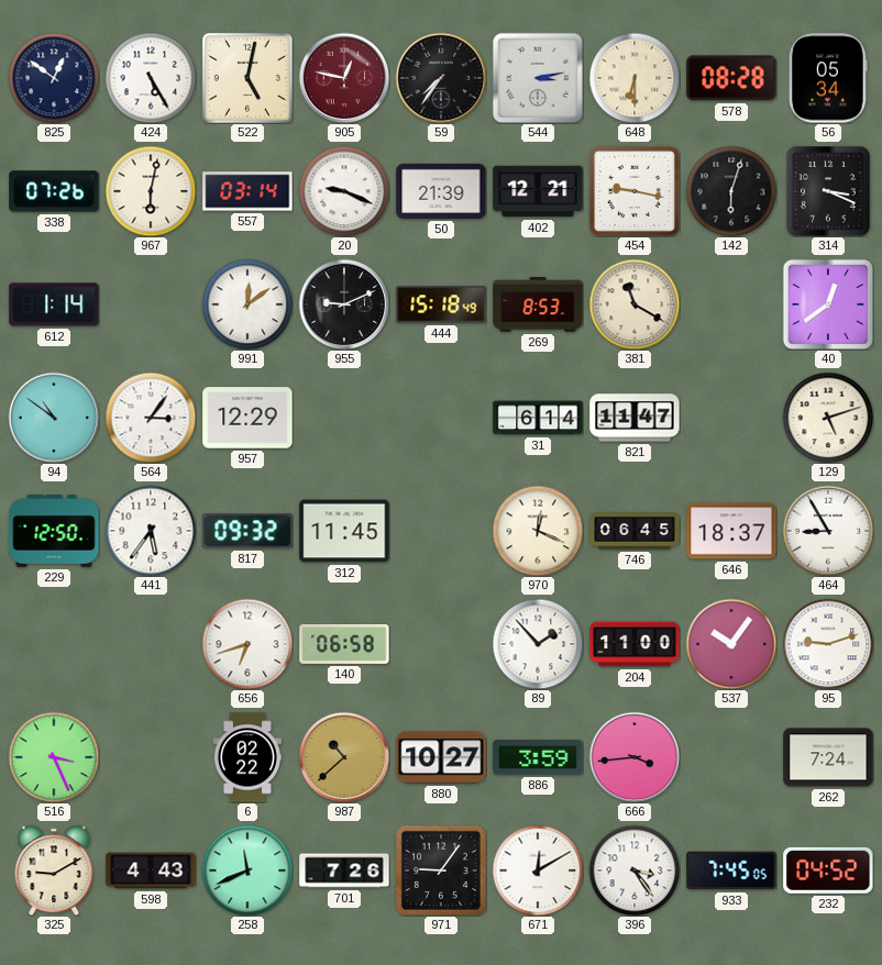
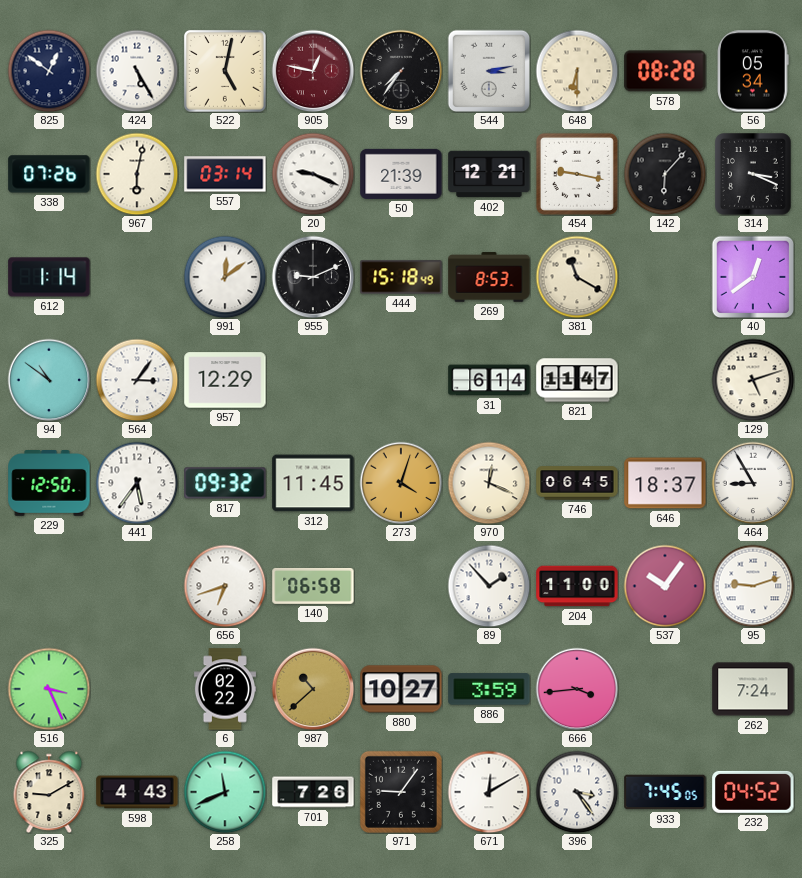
142: 6:03 -> 6:07
273: none -> 4:03
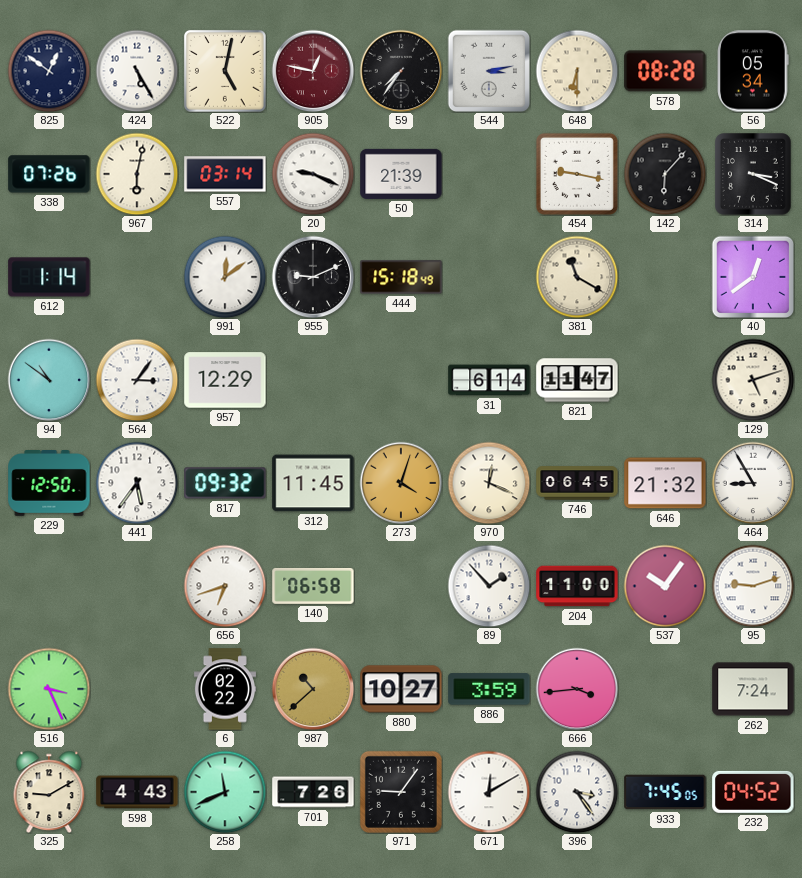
402: 12:21 -> none
269: 8:53 -> none
646: 18:37 -> 21:32
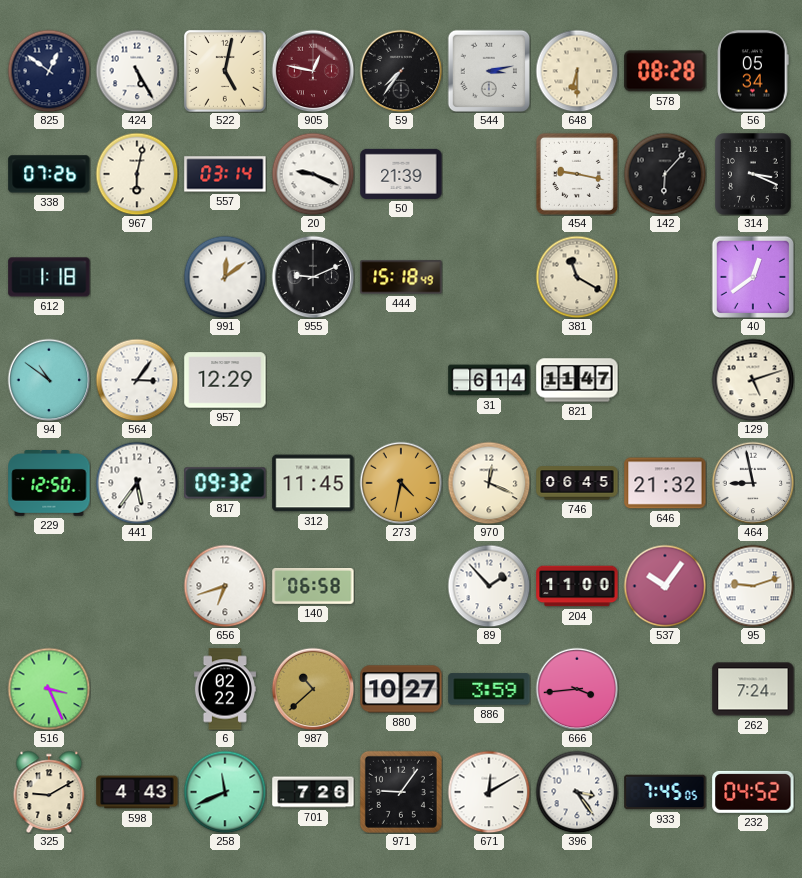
612: 1:14 -> 1:18
273: 4:03 -> 4:32
464: 8:55 -> 8:58
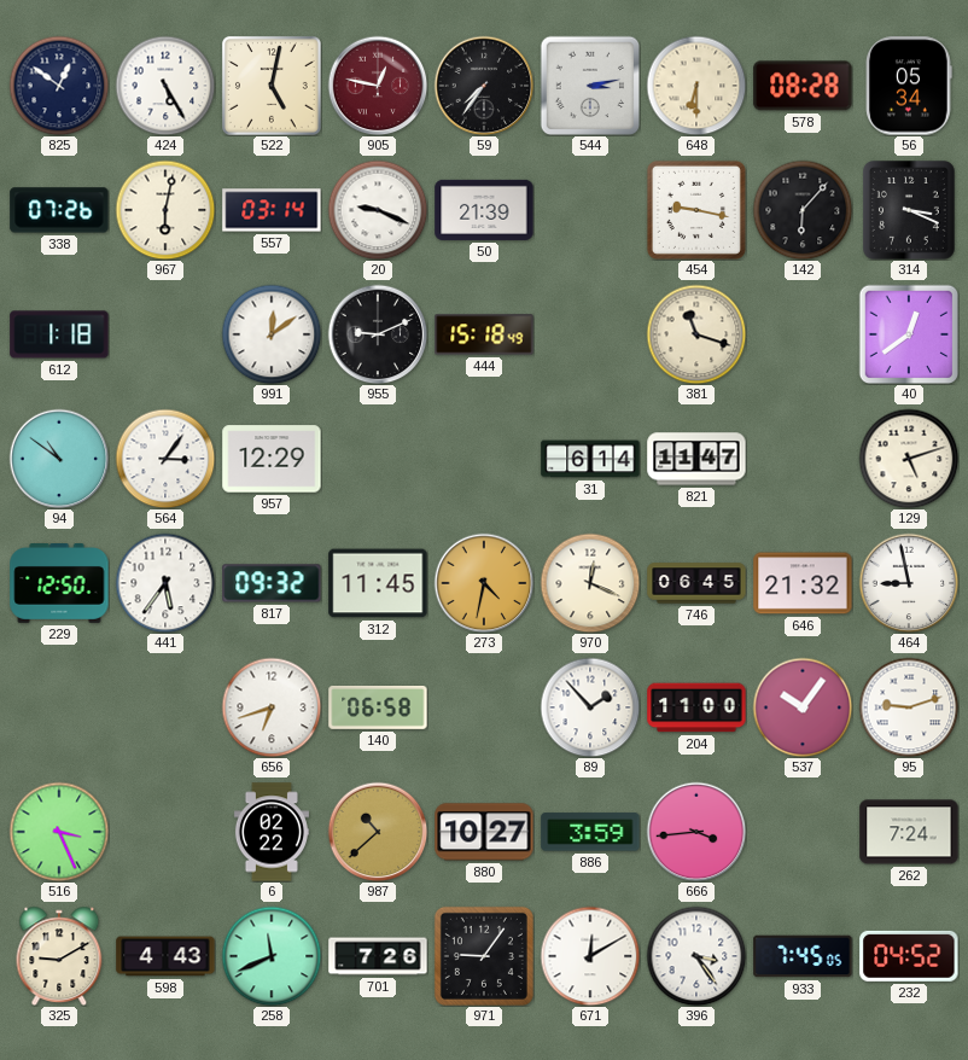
381: 11:20 -> 11:18
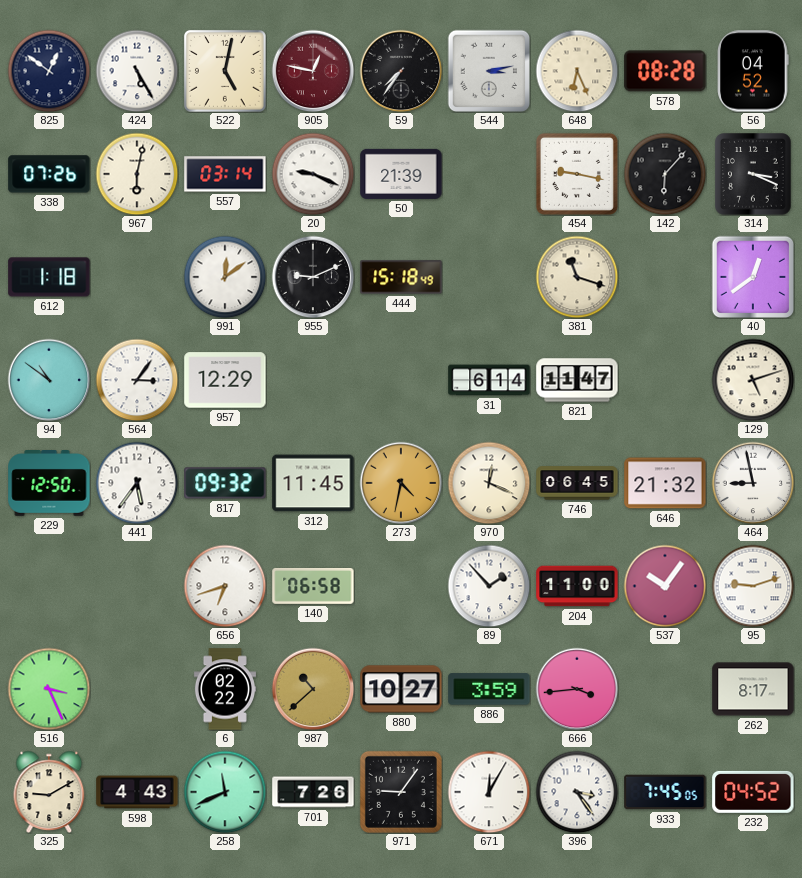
648: 6:30 -> 6:26
56: 05:34 -> 04:52
262: 7:24 -> 8:17
671: 12:10 -> 12:05
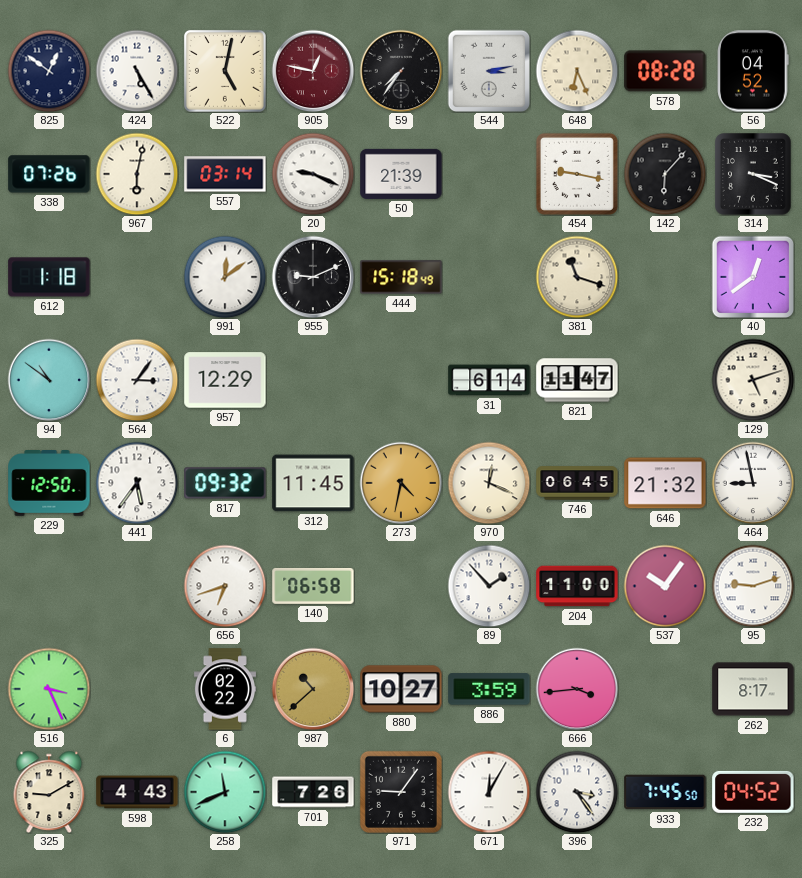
933: 7:45:05 -> 7:45:50
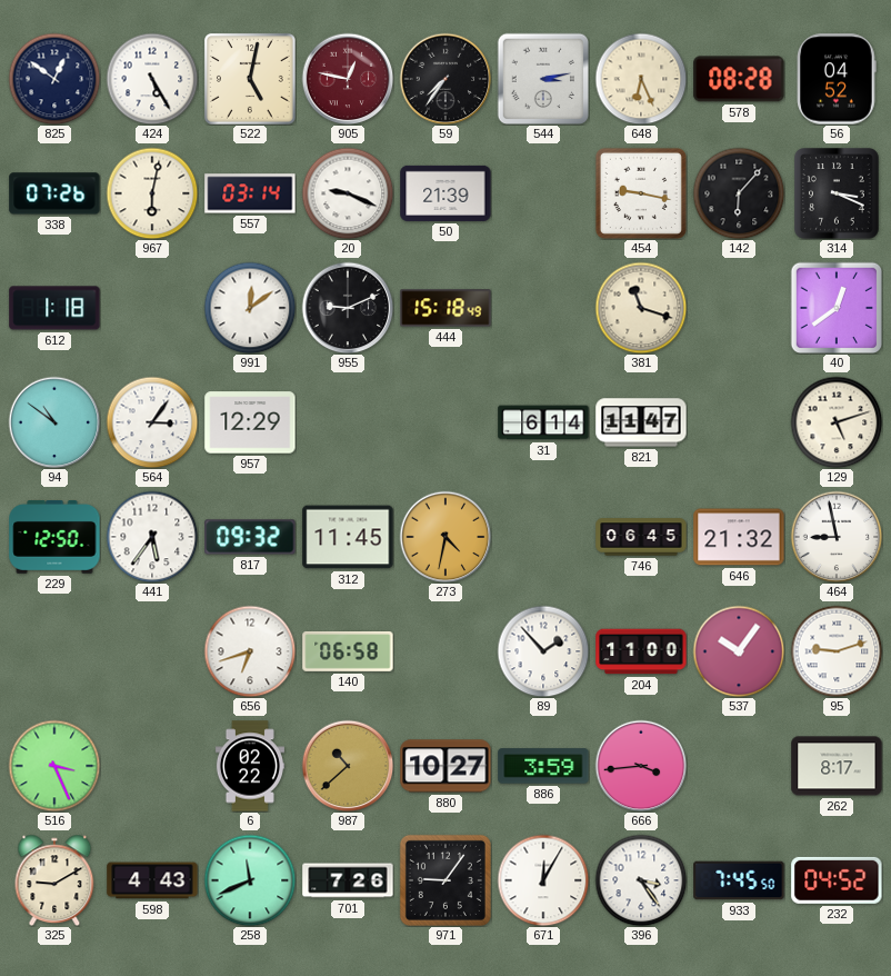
970: 12:19 -> none
